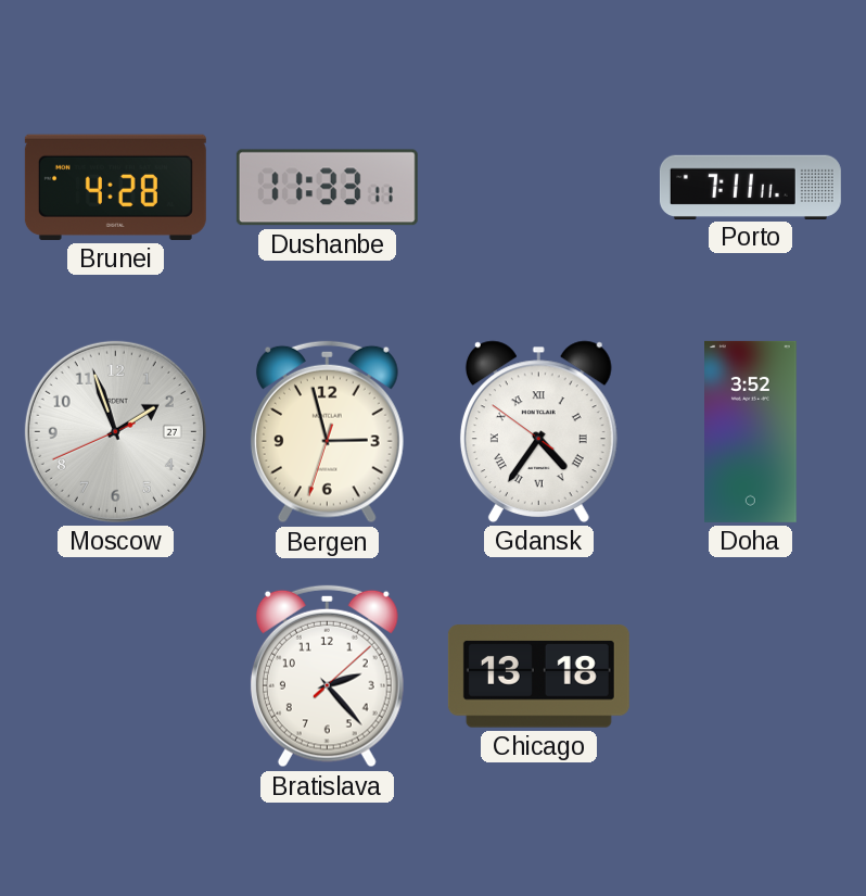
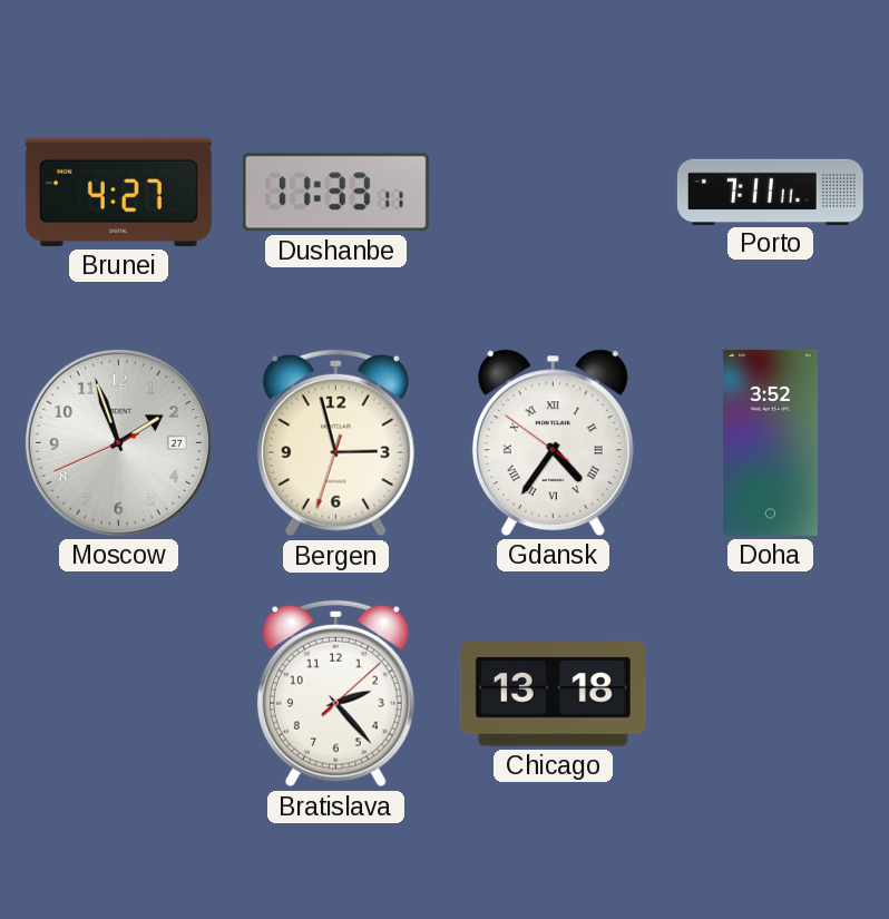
Brunei: 4:28 -> 4:27
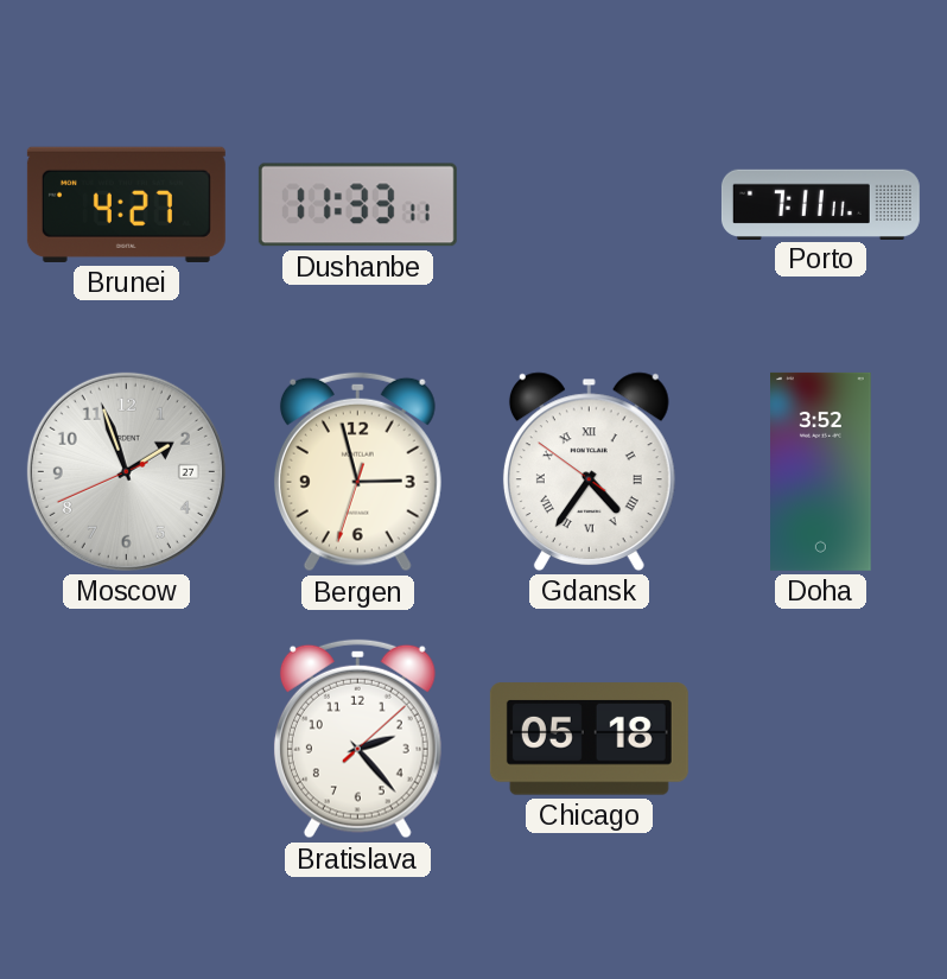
Chicago: 13:18 -> 05:18
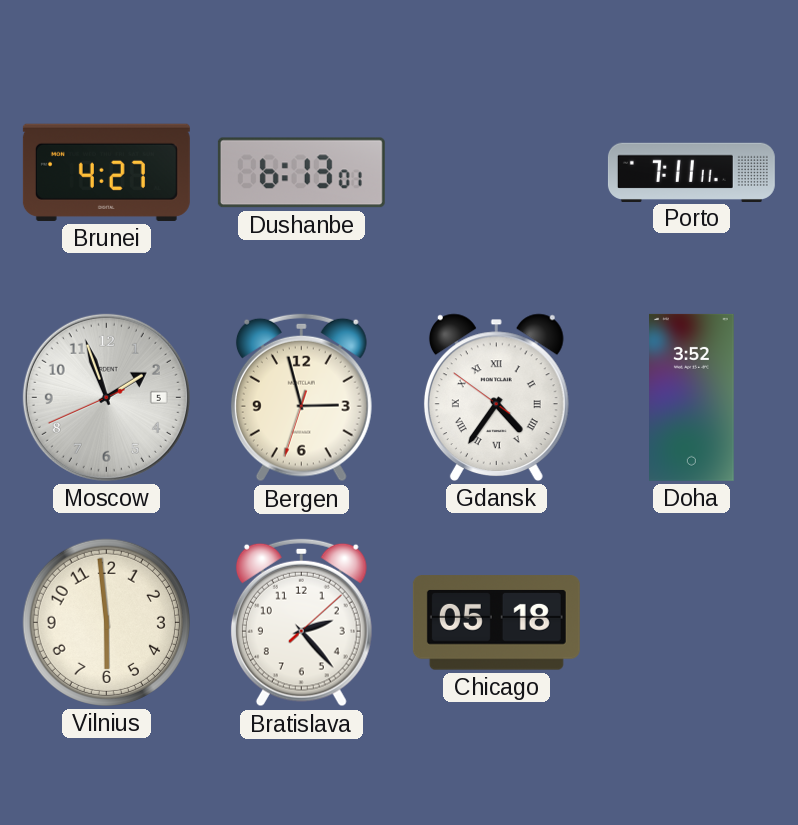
Dushanbe: 11:33 -> 6:13
Moscow date: 27 -> 5
Vilnius: none -> 5:59
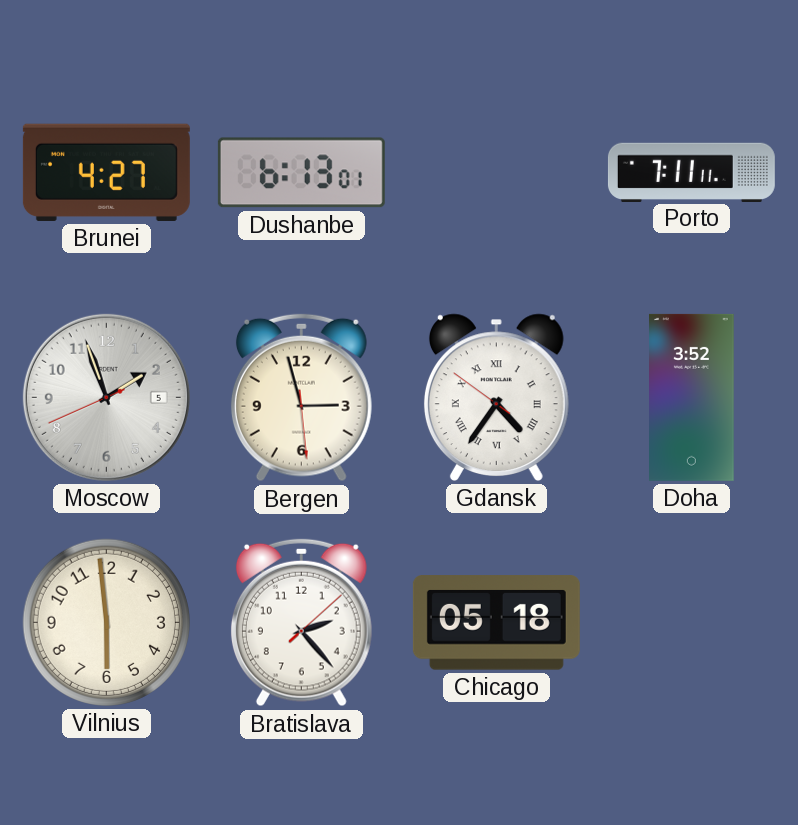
Bergen: 2:57:33 -> 2:57:29
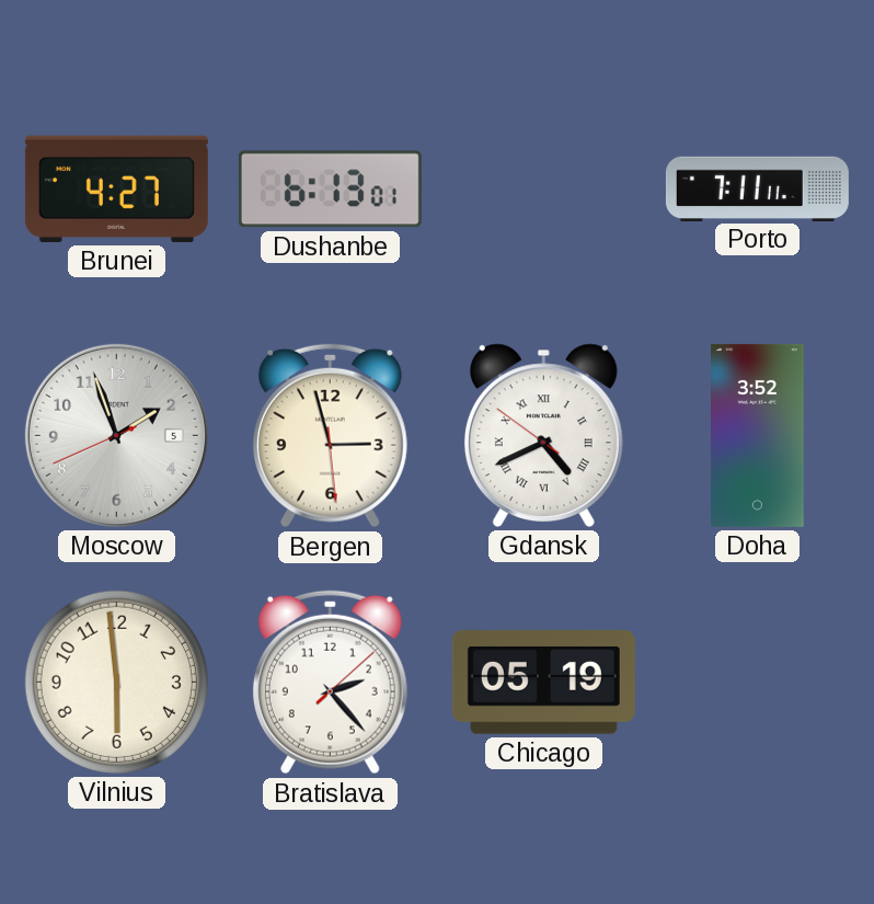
Gdansk: 4:35 -> 4:40
Chicago: 05:18 -> 05:19
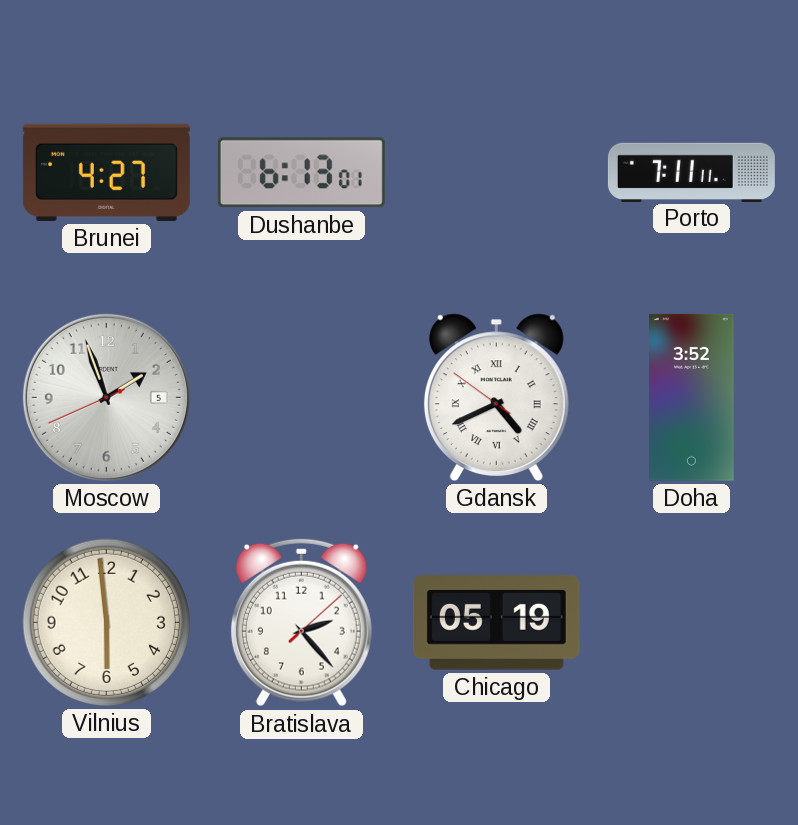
Bergen: 2:57 -> none
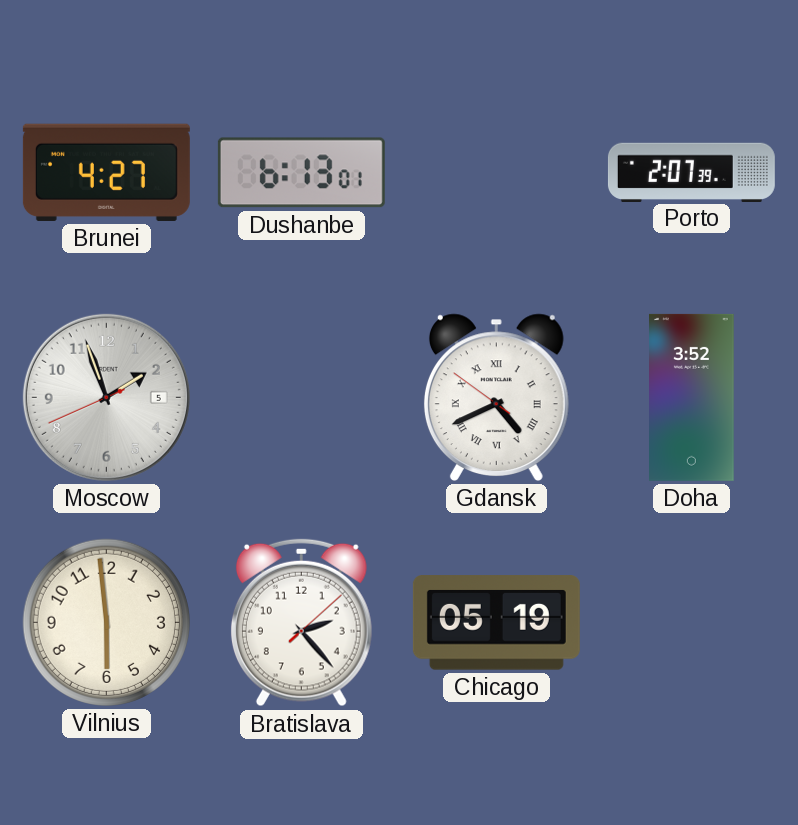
Porto: 7:11 -> 2:07
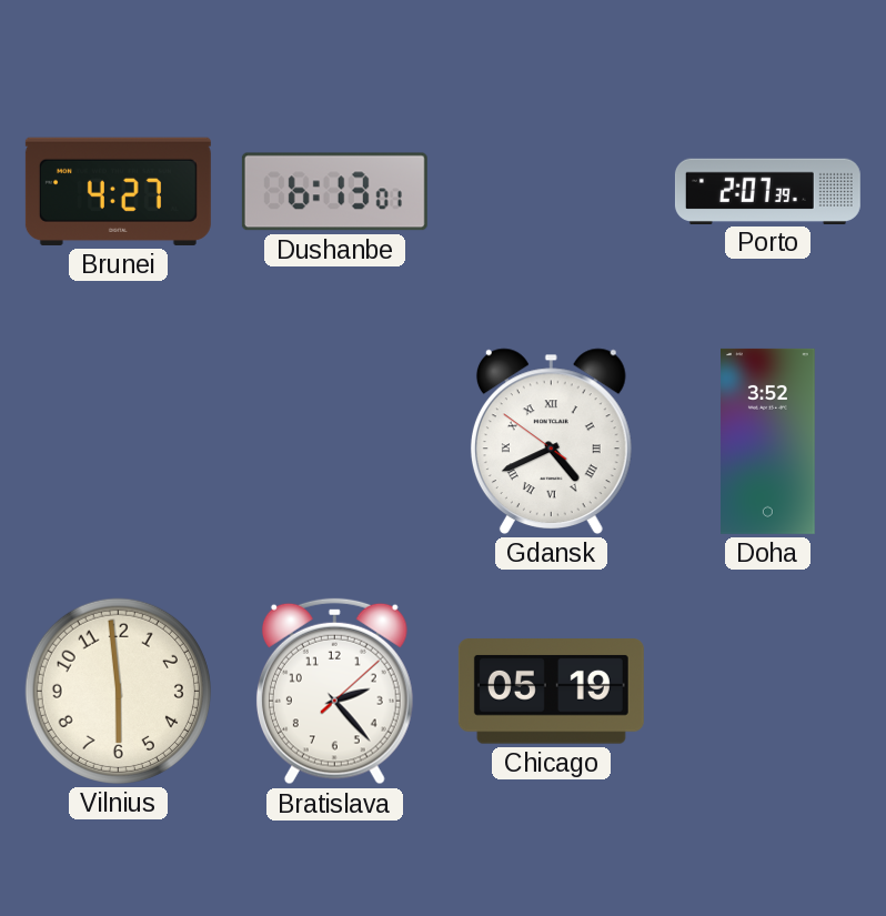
Moscow: 1:56 -> none
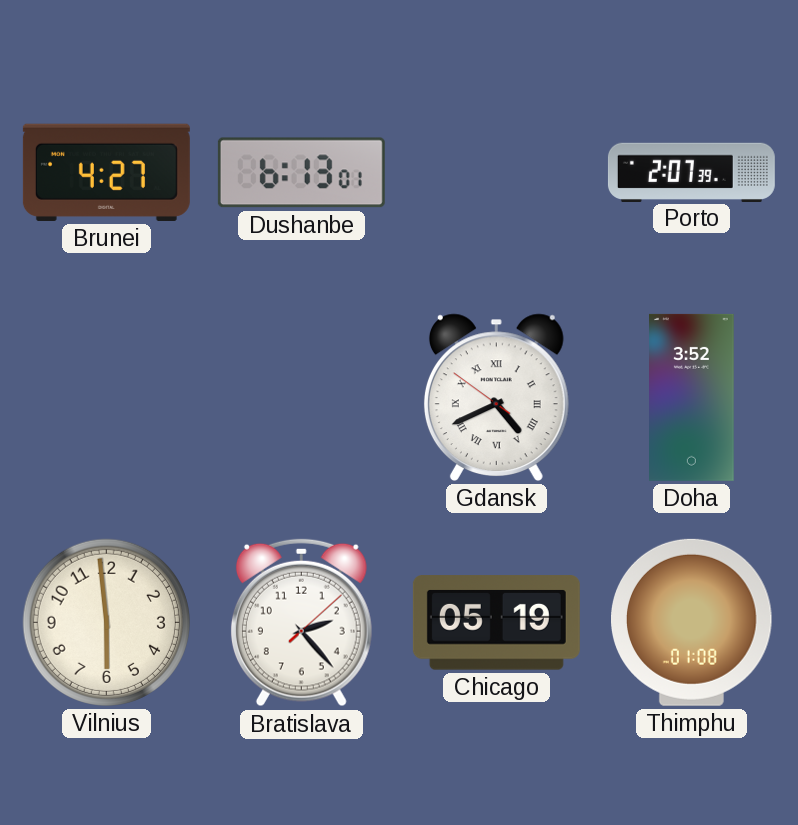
Thimphu: none -> 01:08
